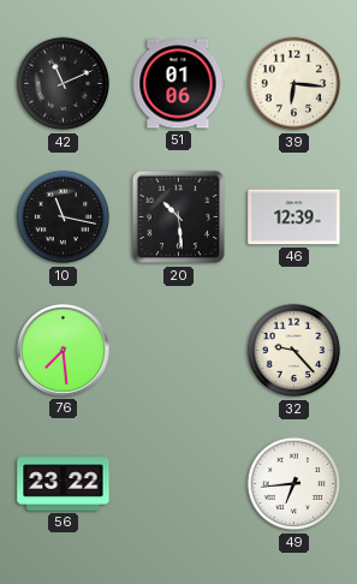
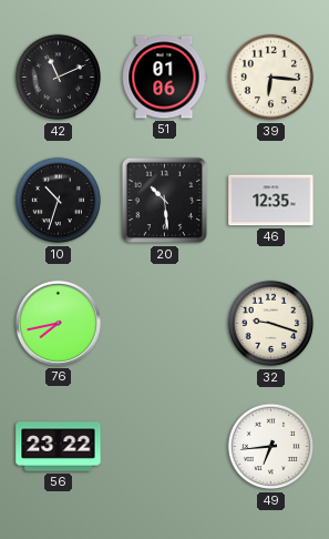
10: 11:17 -> 10:33
46: 12:39 -> 12:35
76: 7:29 -> 7:43
32: 9:23 -> 9:18
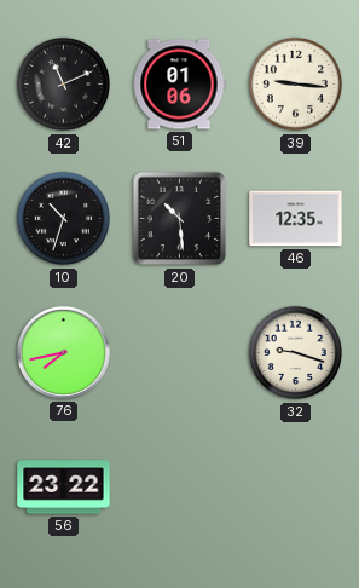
39: 6:16 -> 9:16
49: 6:44 -> none
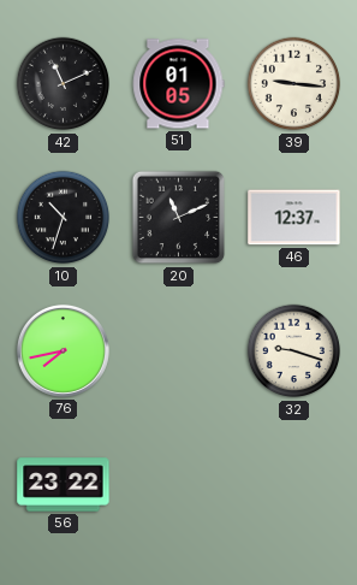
51: 01:06 -> 01:05
20: 10:29 -> 11:11
46: 12:35 -> 12:37
